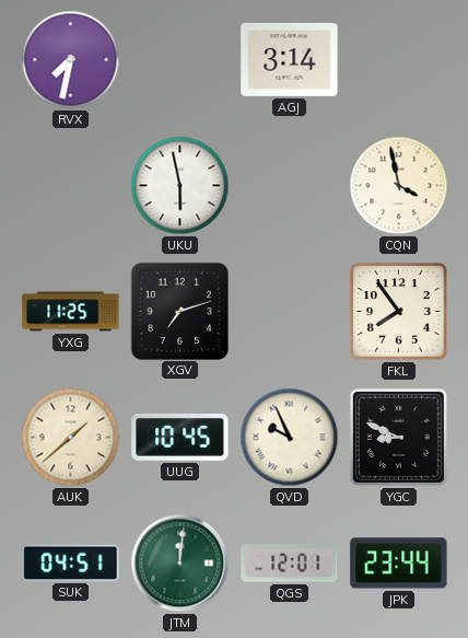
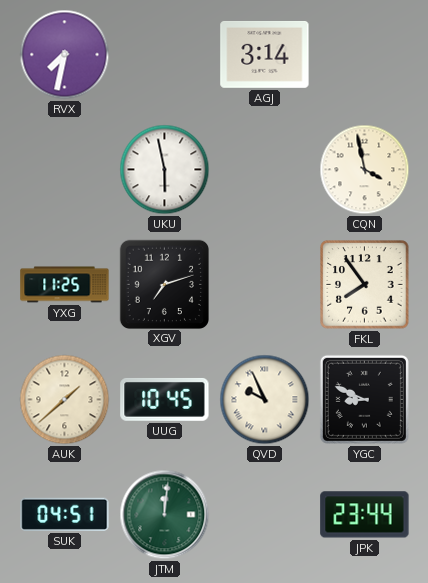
QGS: 12:01 -> none
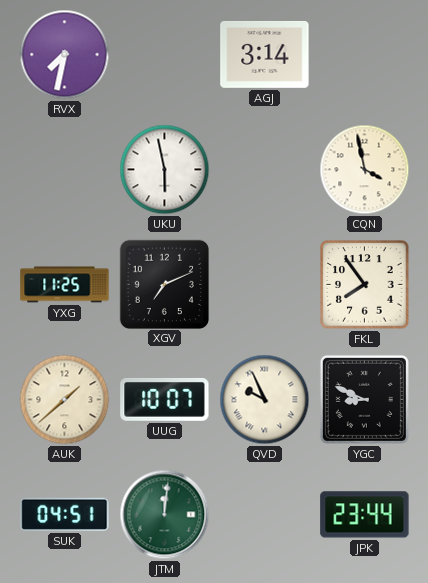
XGV: 7:12 -> 7:11
UUG: 10:45 -> 10:07
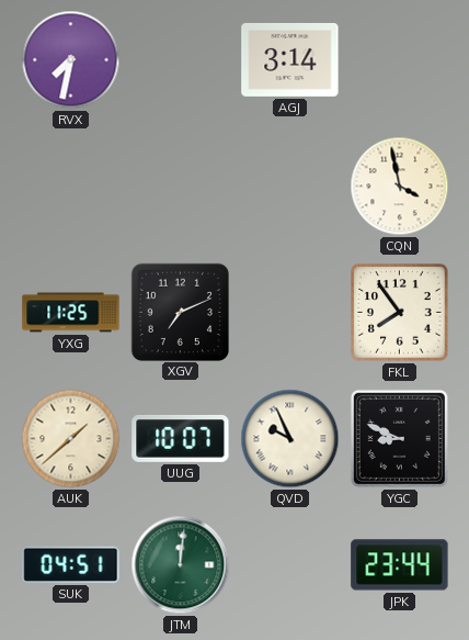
UKU: 5:58 -> none
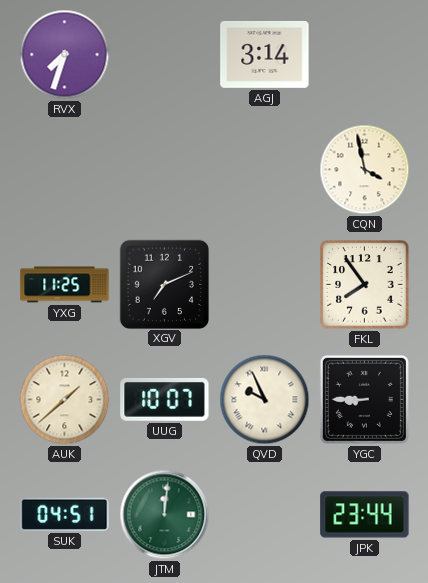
RVX: 7:32 -> 7:33
YGC: 8:49 -> 8:45
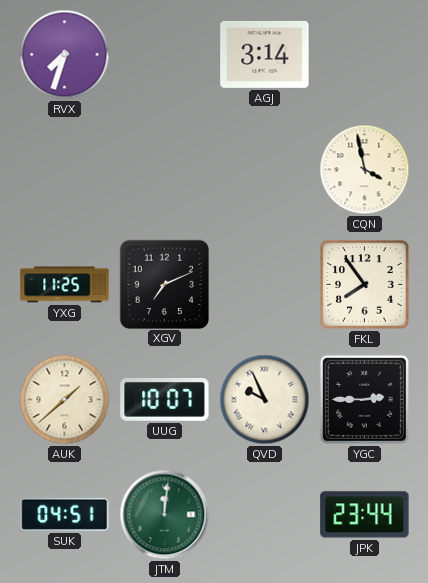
YGC: 8:45 -> 2:45
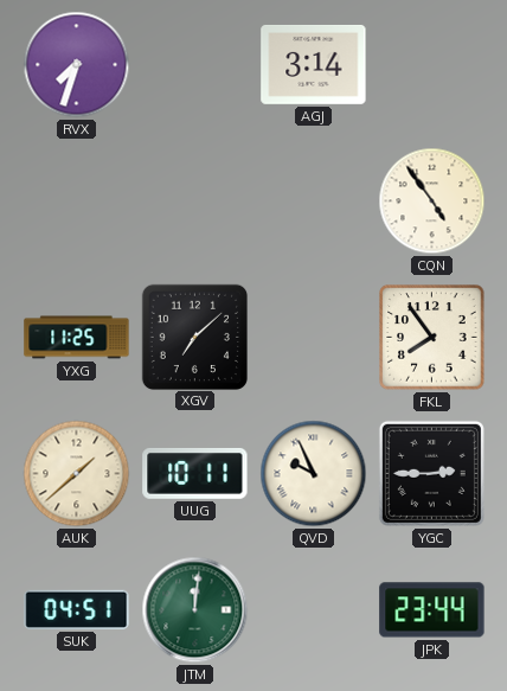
CQN: 3:58 -> 4:54
XGV: 7:11 -> 7:08
UUG: 10:07 -> 10:11
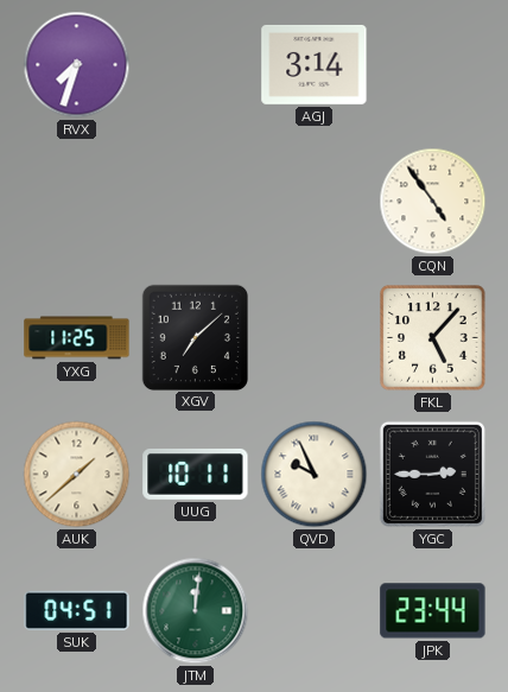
FKL: 7:54 -> 5:07
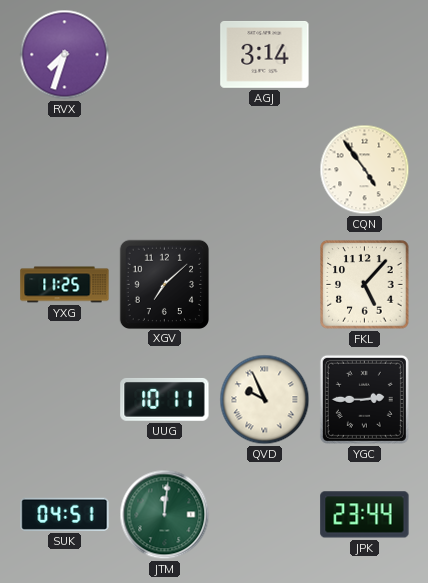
AUK: 1:38 -> none
